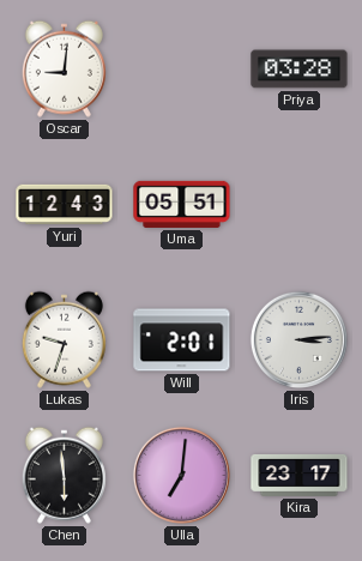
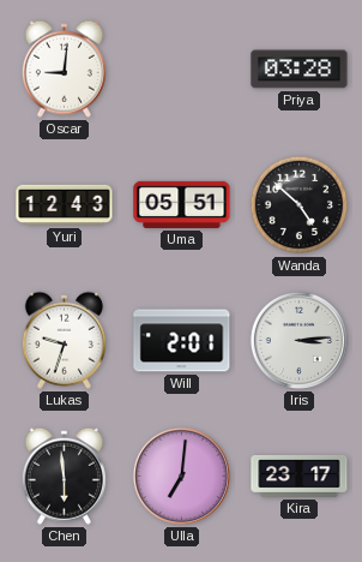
Wanda: none -> 4:52
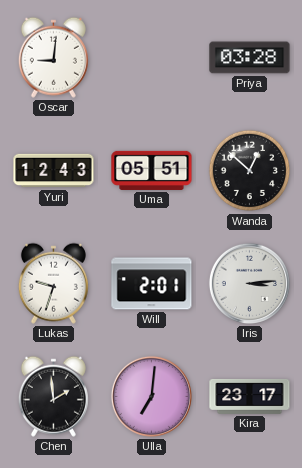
Wanda: 4:52 -> 12:52
Chen: 5:59 -> 1:59
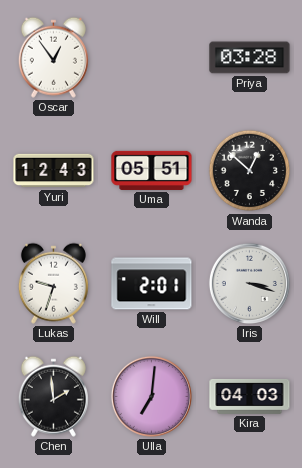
Oscar: 9:01 -> 12:54
Iris: 3:14 -> 3:18
Kira: 23:17 -> 04:03
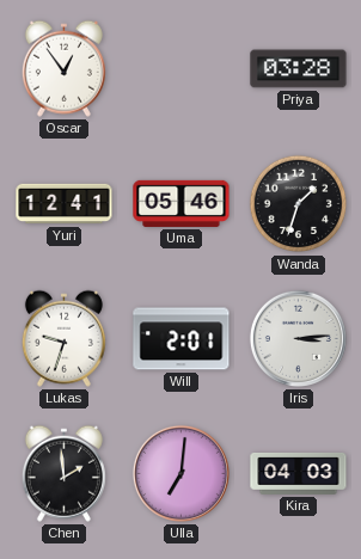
Yuri: 12:43 -> 12:41
Uma: 05:51 -> 05:46
Wanda: 12:52 -> 1:33
Iris: 3:18 -> 3:14
